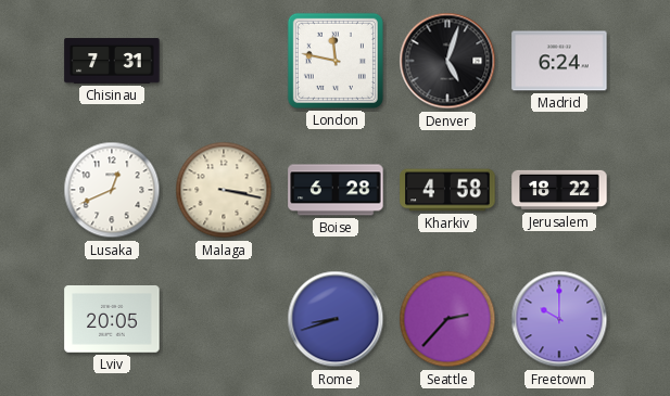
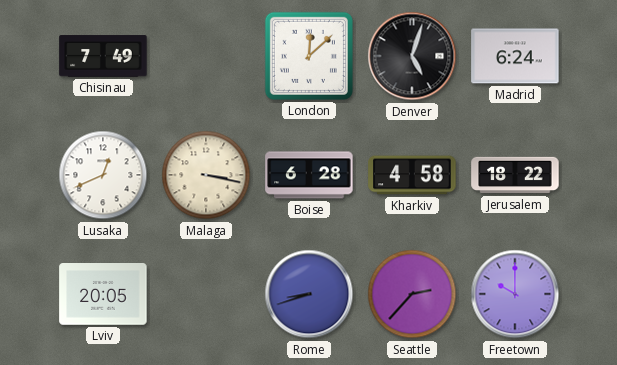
Chisinau: 7:31 -> 7:49
London: 11:47 -> 12:08
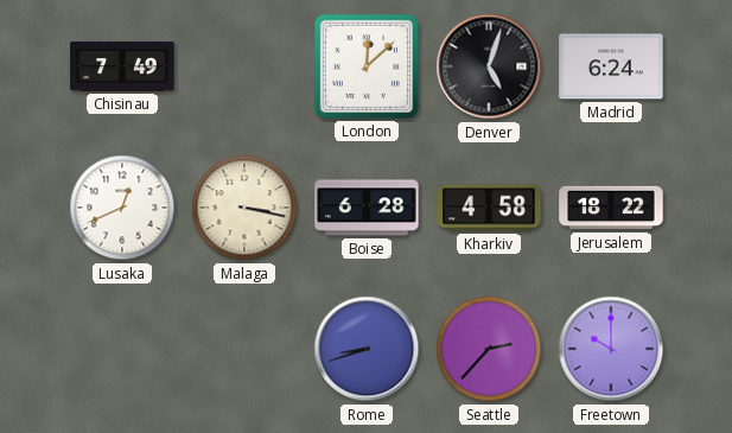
Lviv: 20:05 -> none
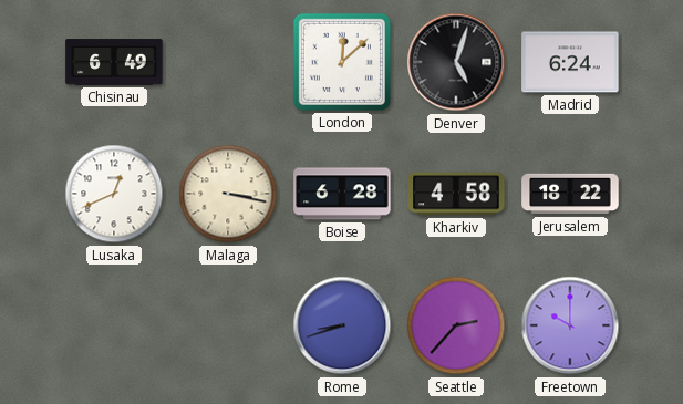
Chisinau: 7:49 -> 6:49
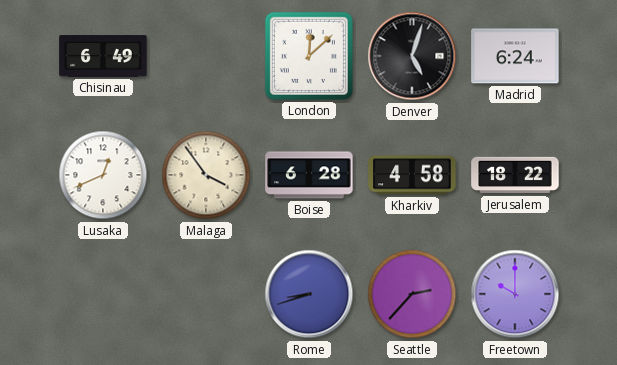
Malaga: 3:17 -> 3:54
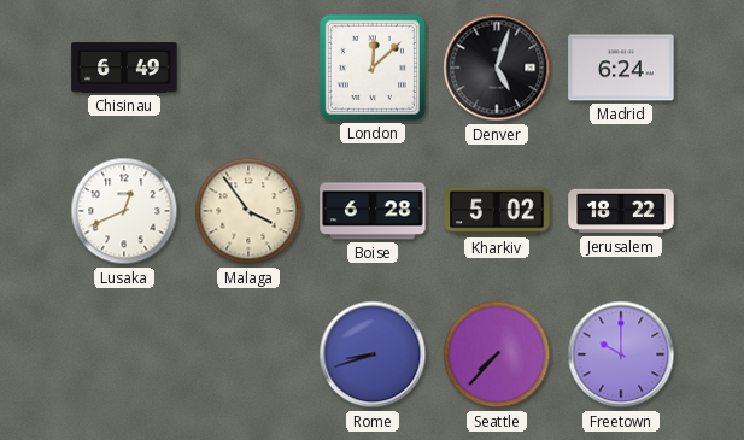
Kharkiv: 4:58 -> 5:02
Seattle: 2:37 -> 7:37
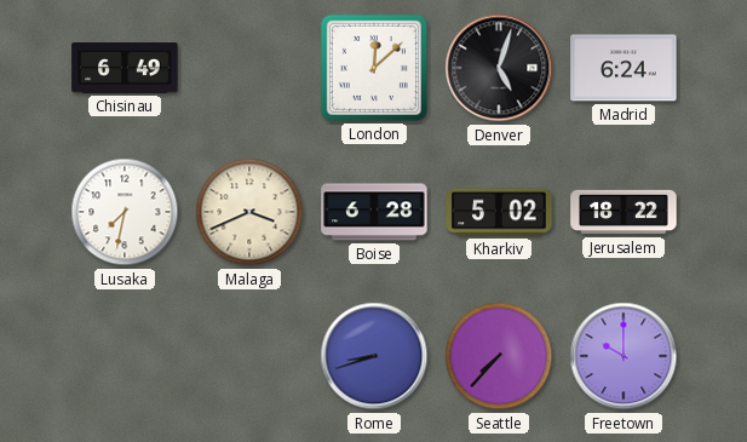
Lusaka: 12:41 -> 7:32
Malaga: 3:54 -> 3:41
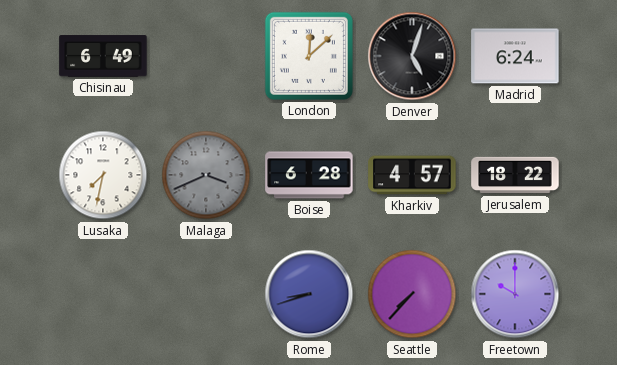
Malaga dial: cream -> grey
Kharkiv: 5:02 -> 4:57
